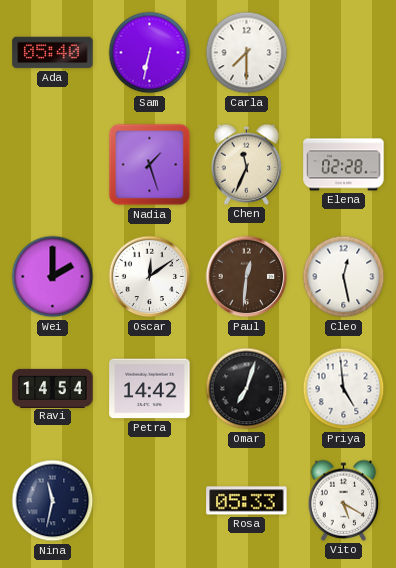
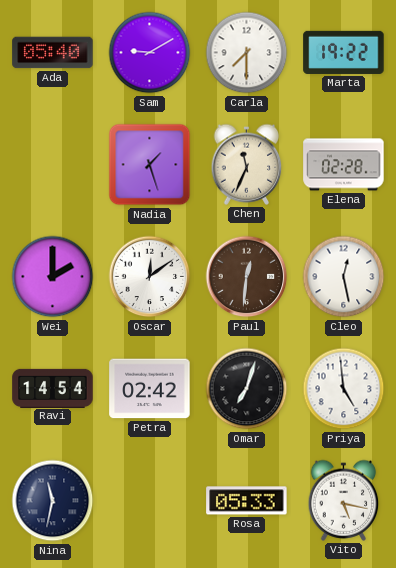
Sam: 6:32 -> 9:10
Marta: none -> 19:22
Petra: 14:42 -> 02:42
Vito: 5:20 -> 5:17
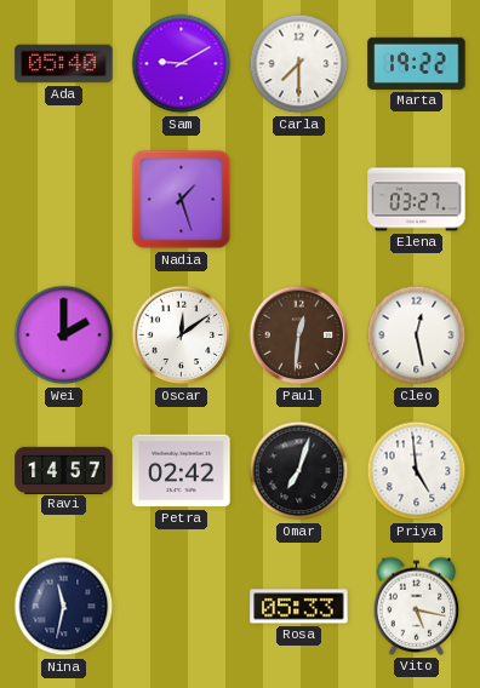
Chen: 11:34 -> none
Elena: 02:28 -> 03:27
Ravi: 14:54 -> 14:57
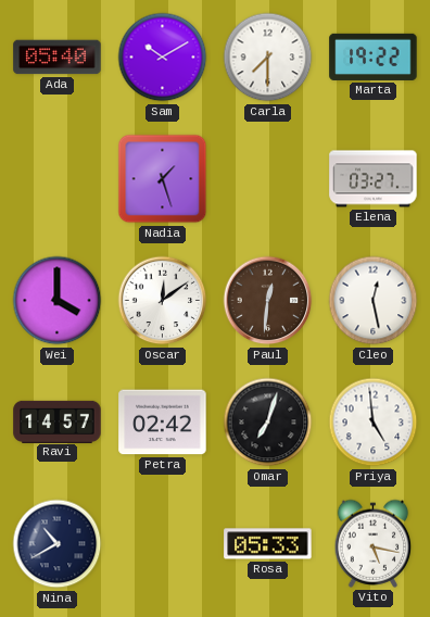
Sam: 9:10 -> 10:10
Wei: 2:00 -> 4:00
Nina: 11:32 -> 10:40
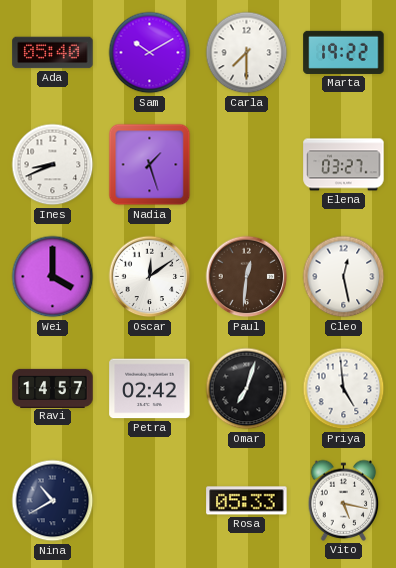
Ines: none -> 8:41
